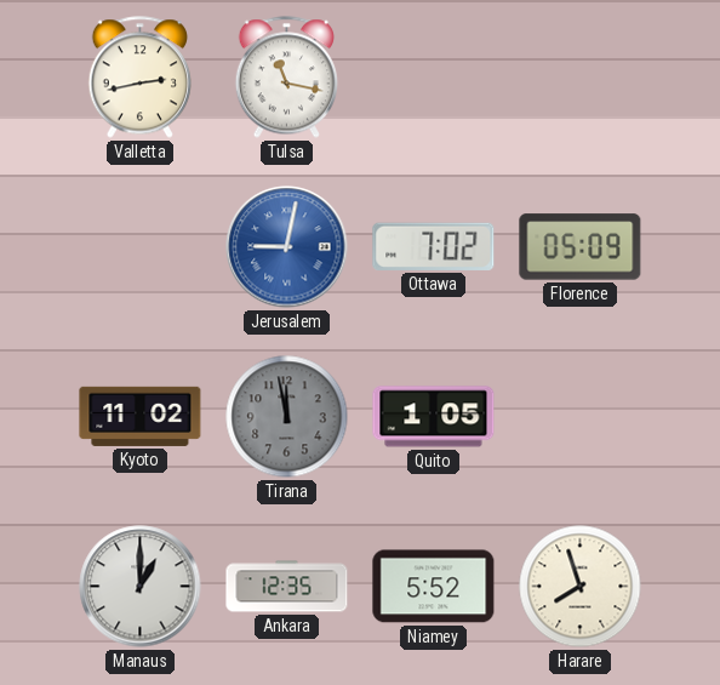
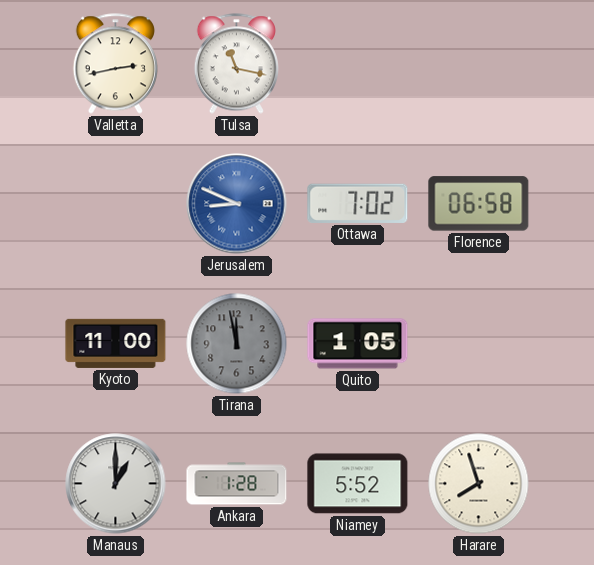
Jerusalem: 9:02 -> 8:49
Florence: 05:09 -> 06:58
Kyoto: 11:02 -> 11:00
Ankara: 12:35 -> 1:28
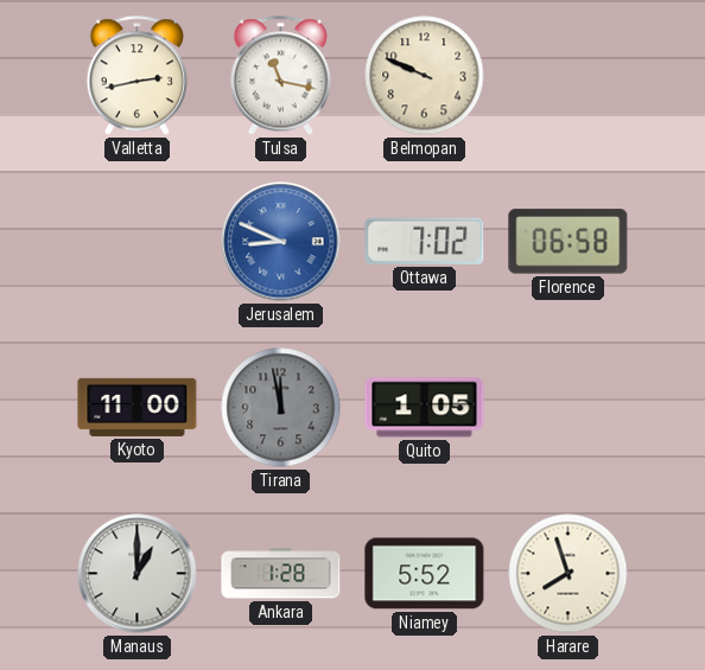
Belmopan: none -> 9:49
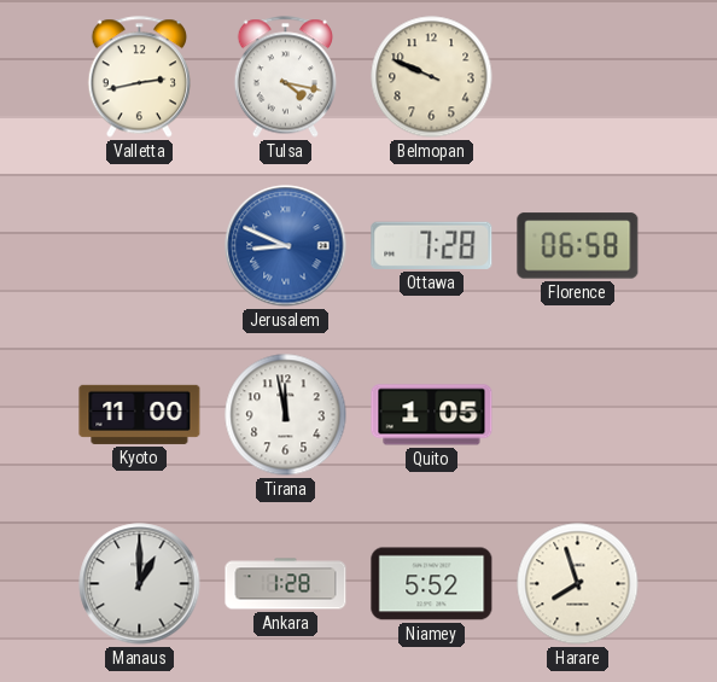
Tulsa: 11:17 -> 4:17
Ottawa: 7:02 -> 7:28
Tirana dial: grey -> white
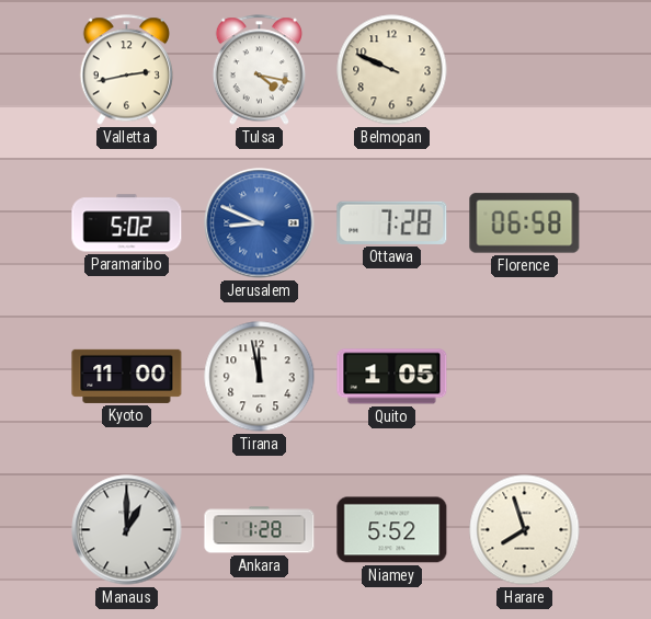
Paramaribo: none -> 5:02
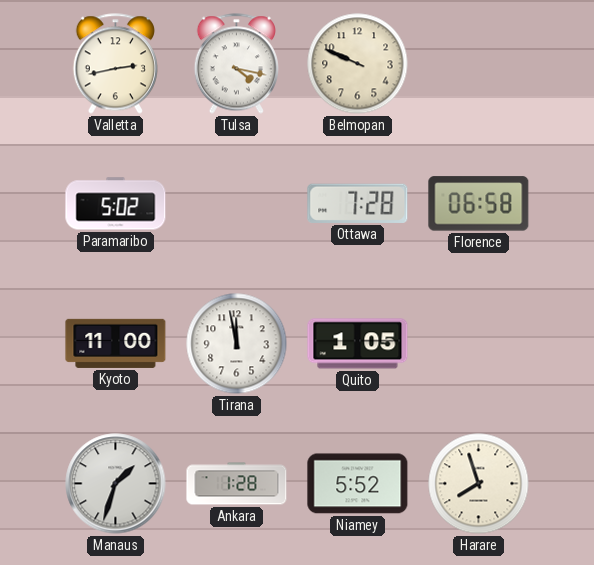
Jerusalem: 8:49 -> none
Manaus: 1:00 -> 1:33
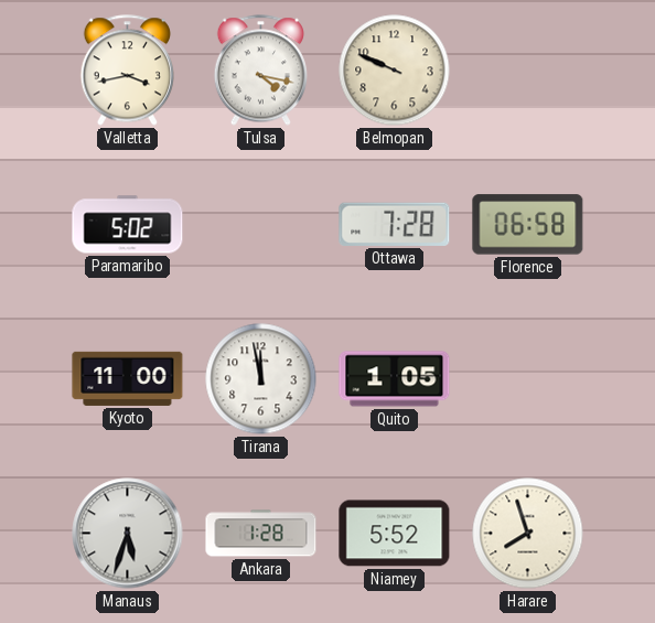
Valletta: 2:43 -> 3:43
Manaus: 1:33 -> 5:33
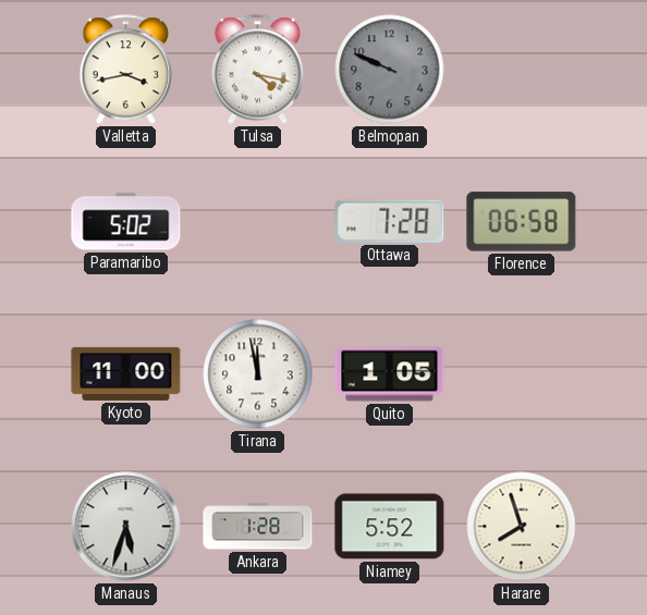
Belmopan dial: cream -> grey
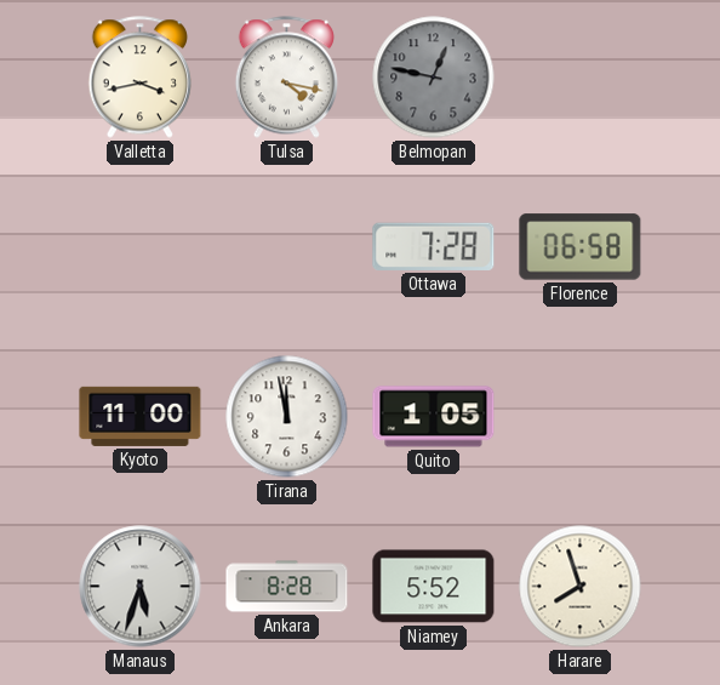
Belmopan: 9:49 -> 12:47
Paramaribo: 5:02 -> none
Ankara: 1:28 -> 8:28
